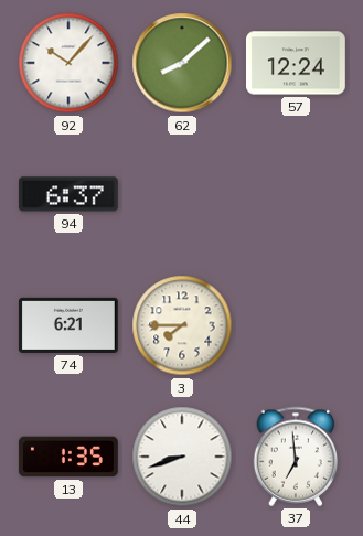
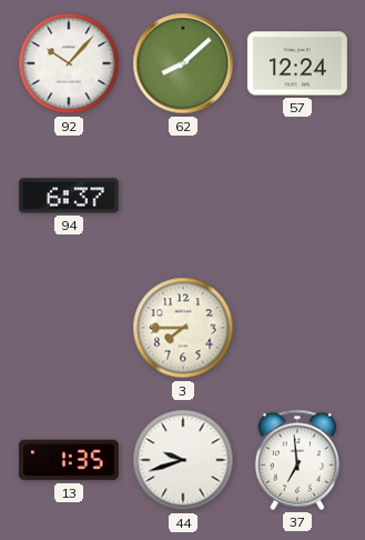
74: 6:21 -> none
44: 8:42 -> 9:42
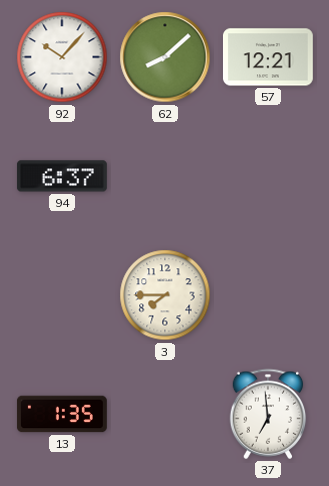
57: 12:24 -> 12:21
44: 9:42 -> none
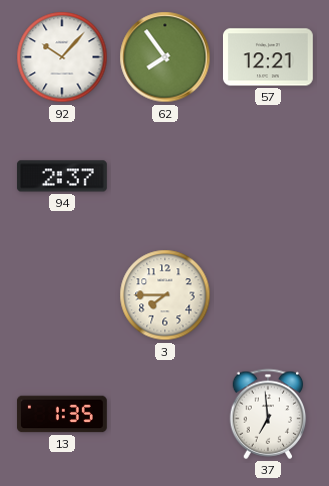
62: 8:08 -> 7:54
94: 6:37 -> 2:37
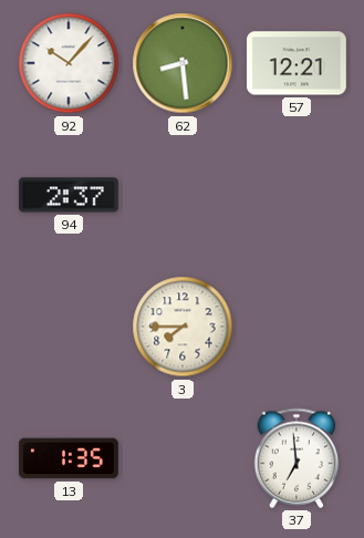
62: 7:54 -> 8:29
